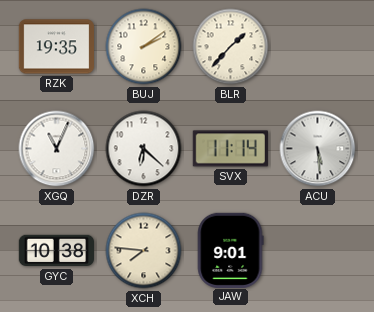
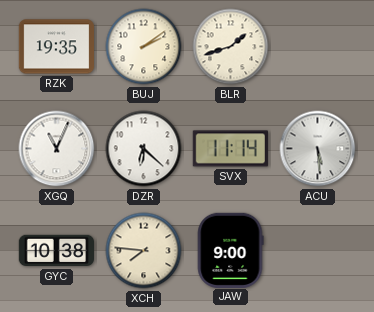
BLR: 1:37 -> 1:42
JAW: 9:01 -> 9:00
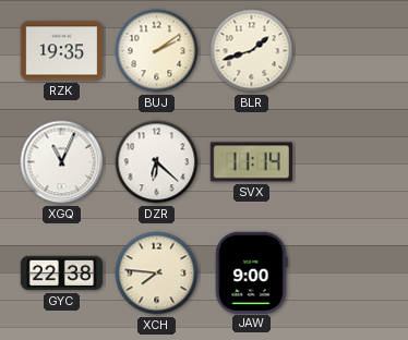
ACU: 5:29 -> none
GYC: 10:38 -> 22:38
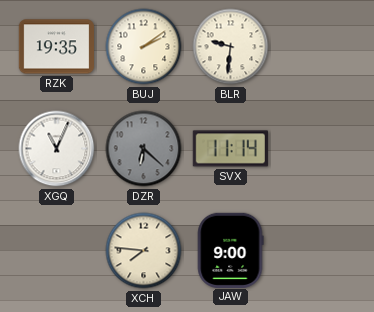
BLR: 1:42 -> 9:31
DZR dial: white -> grey
GYC: 22:38 -> none
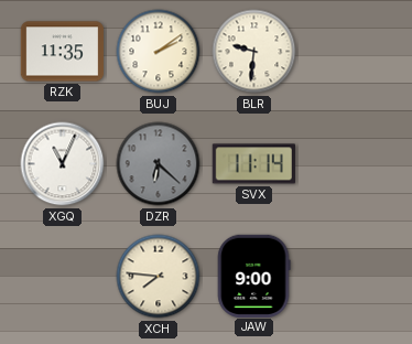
RZK: 19:35 -> 11:35
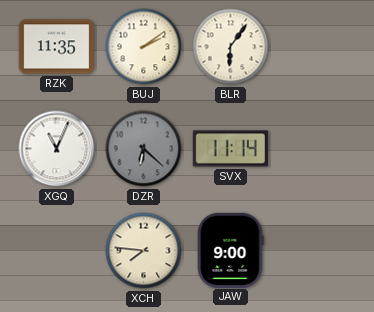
BLR: 9:31 -> 6:06
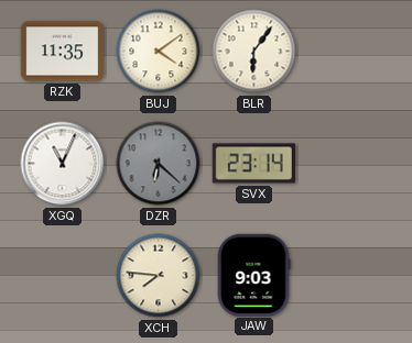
BUJ: 2:09 -> 4:09
SVX: 11:14 -> 23:14
JAW: 9:00 -> 9:03
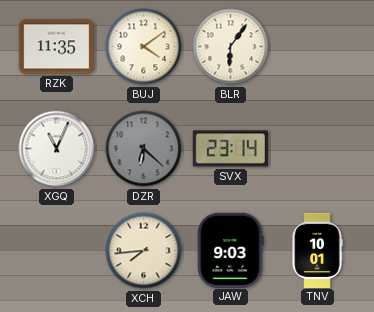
XCH: 7:46 -> 7:44
TNV: none -> 10:01
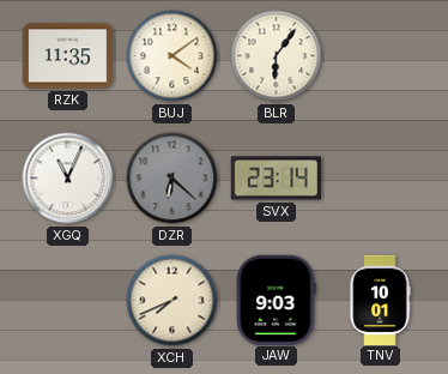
XCH: 7:44 -> 7:41
